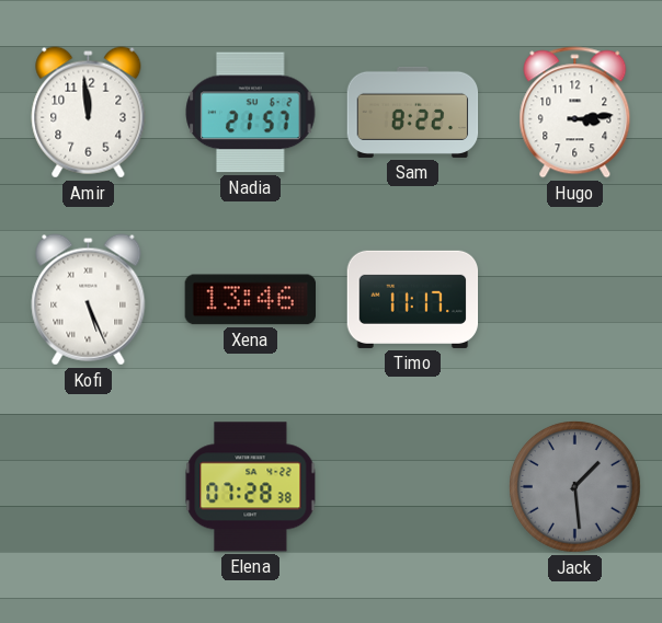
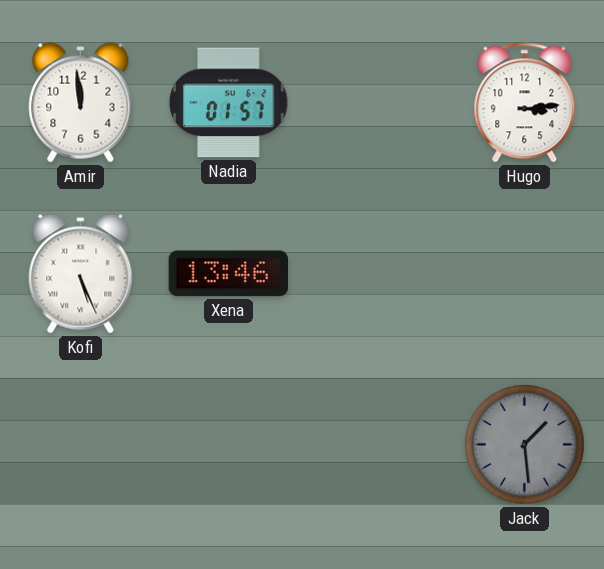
Nadia: 21:57 -> 01:57
Sam: 8:22 -> none
Timo: 11:17 -> none
Elena: 07:28 -> none
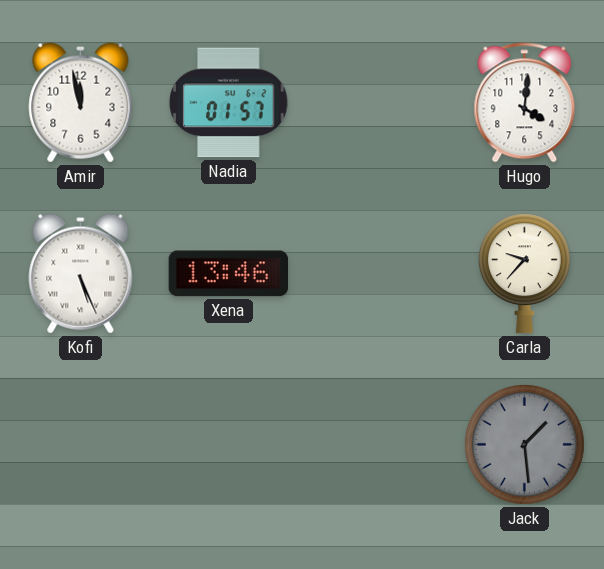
Amir: 11:59 -> 11:58
Hugo: 3:14 -> 4:01
Carla: none -> 9:37
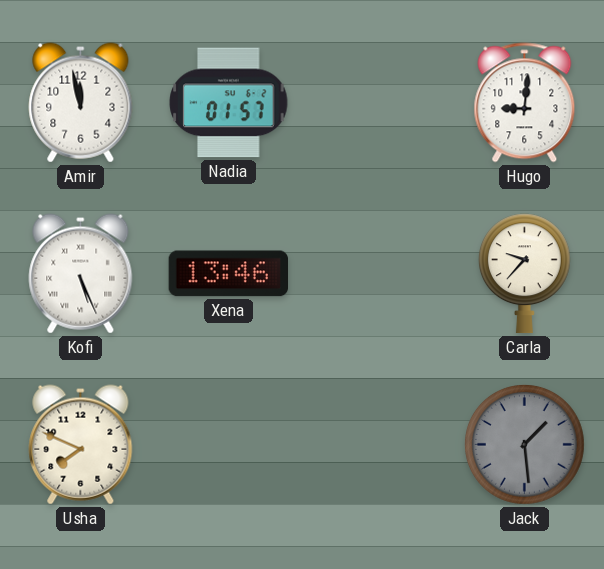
Hugo: 4:01 -> 9:01
Usha: none -> 7:49
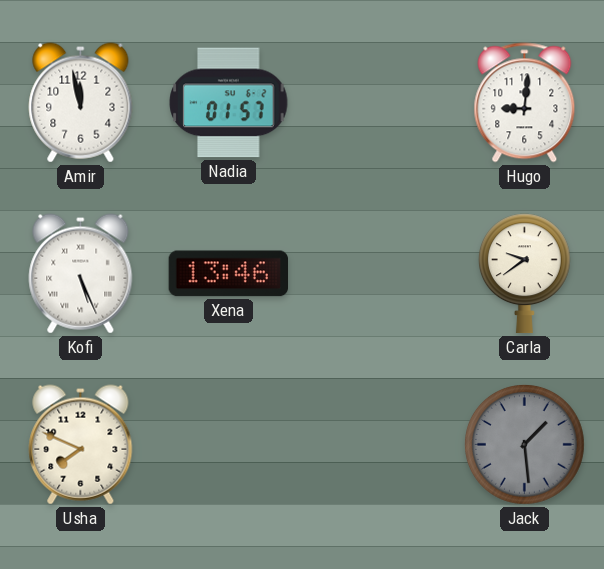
Carla: 9:37 -> 9:39
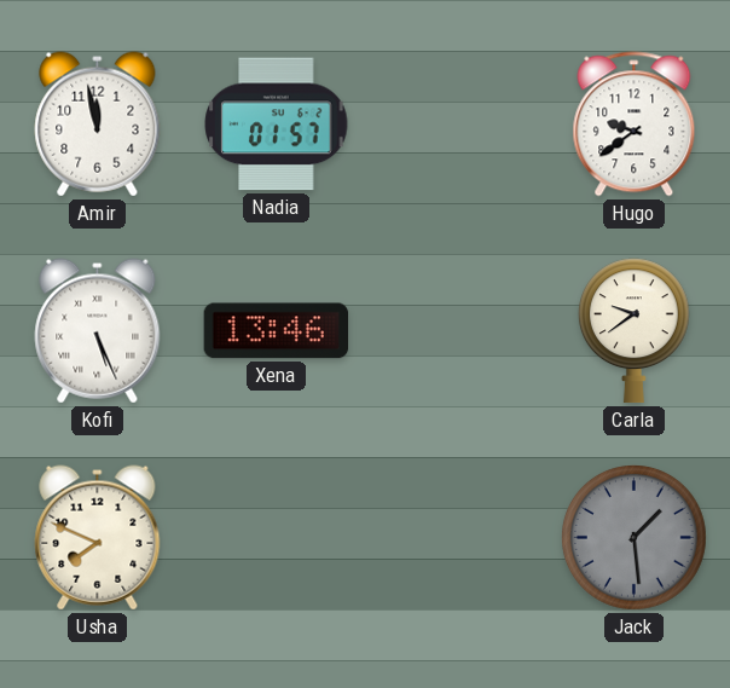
Hugo: 9:01 -> 9:39
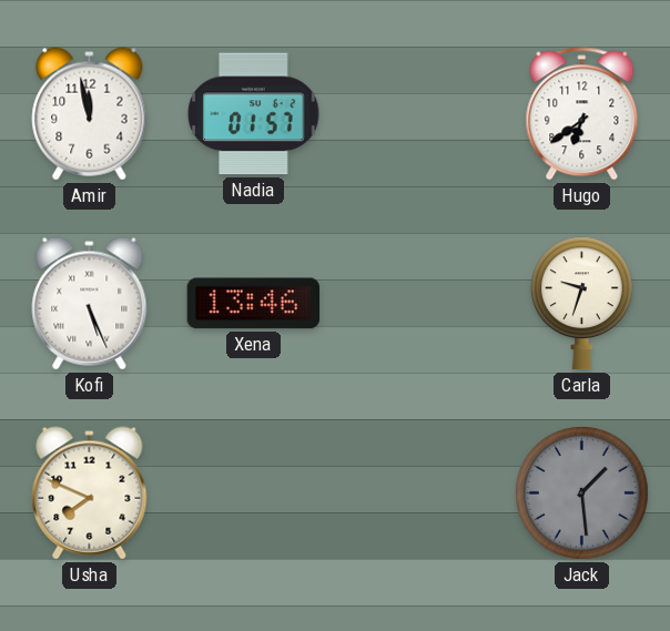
Hugo: 9:39 -> 6:39
Carla: 9:39 -> 9:33
